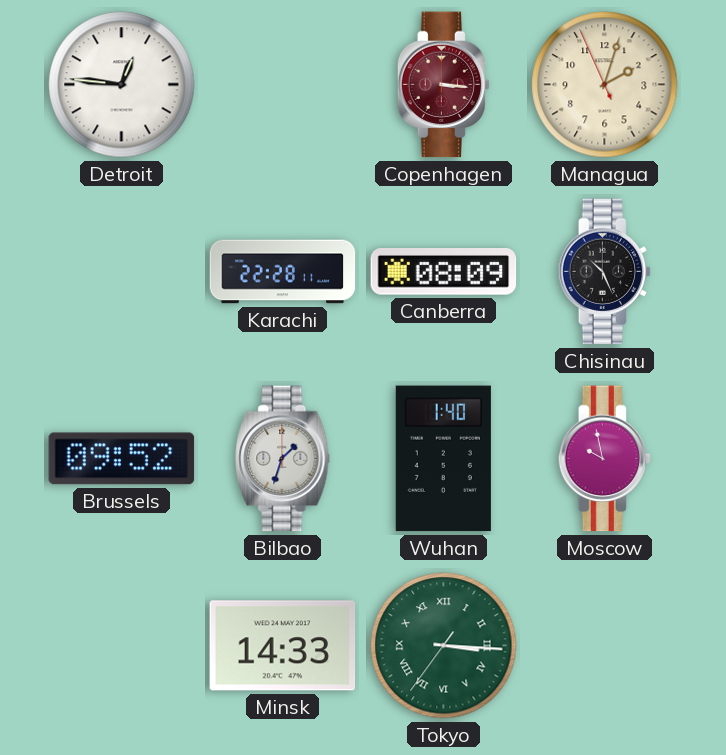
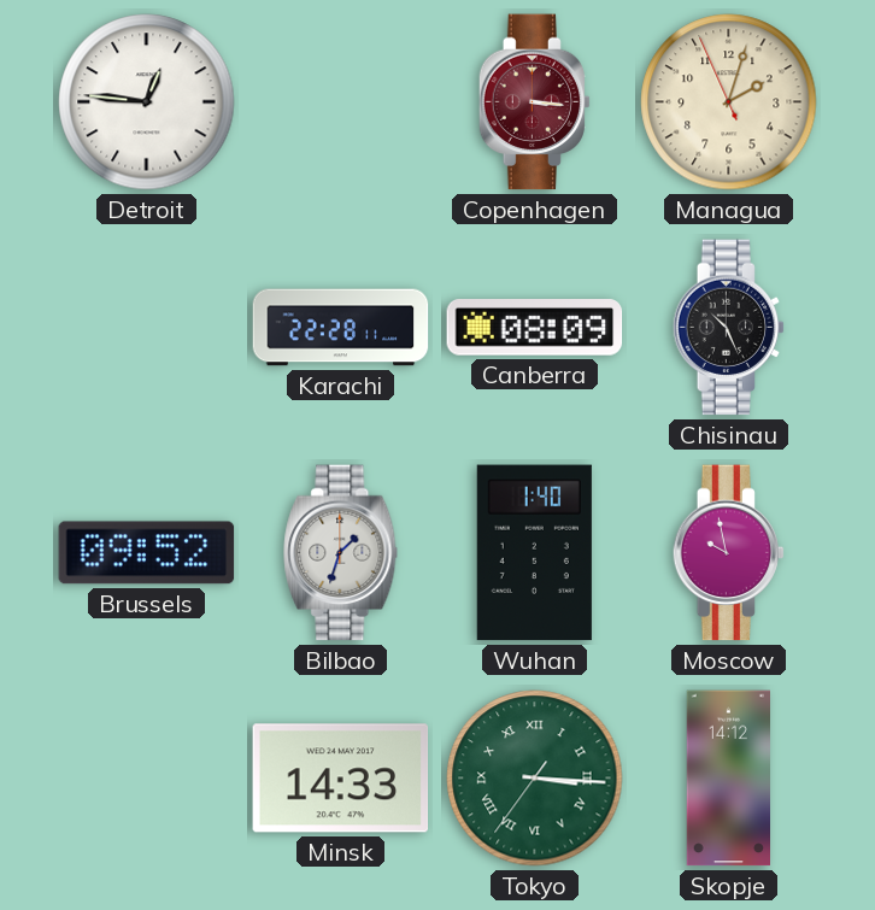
Skopje: none -> 14:12
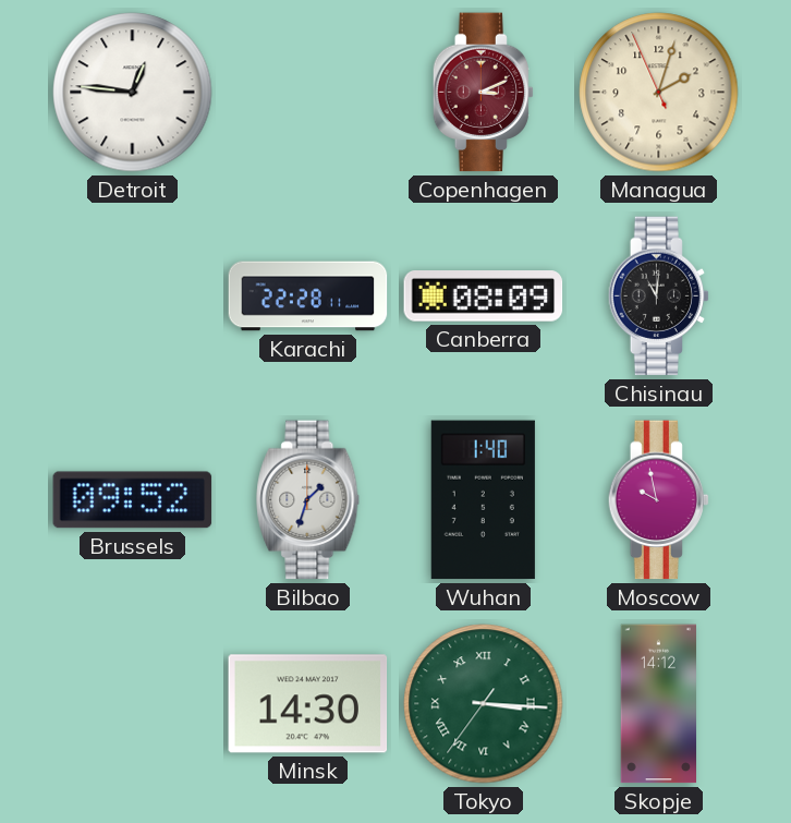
Copenhagen: 3:16 -> 3:11
Chisinau: 10:26 -> 11:01
Minsk: 14:33 -> 14:30
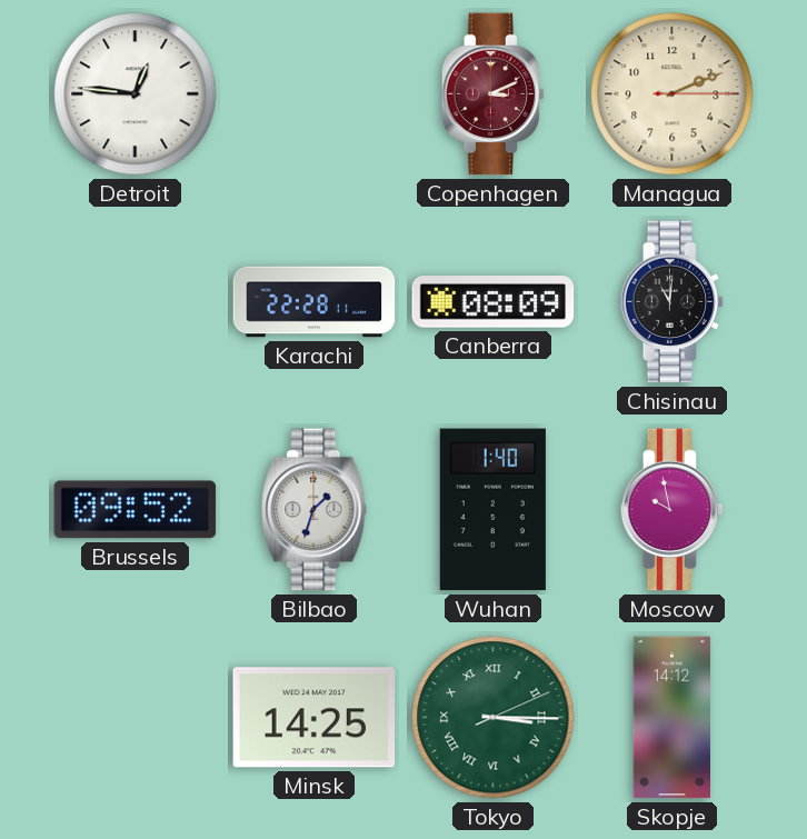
Managua: 2:02 -> 2:11
Minsk: 14:30 -> 14:25
Tokyo: 3:15:36 -> 3:15:11
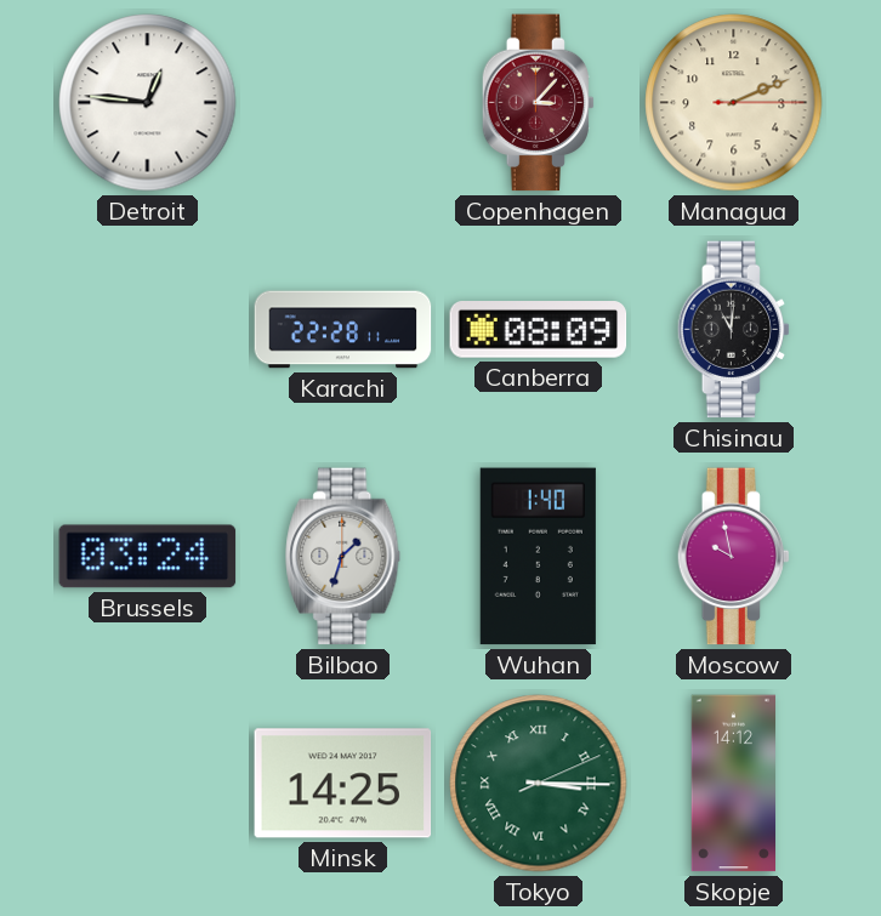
Copenhagen: 3:11 -> 3:07
Brussels: 09:52 -> 03:24
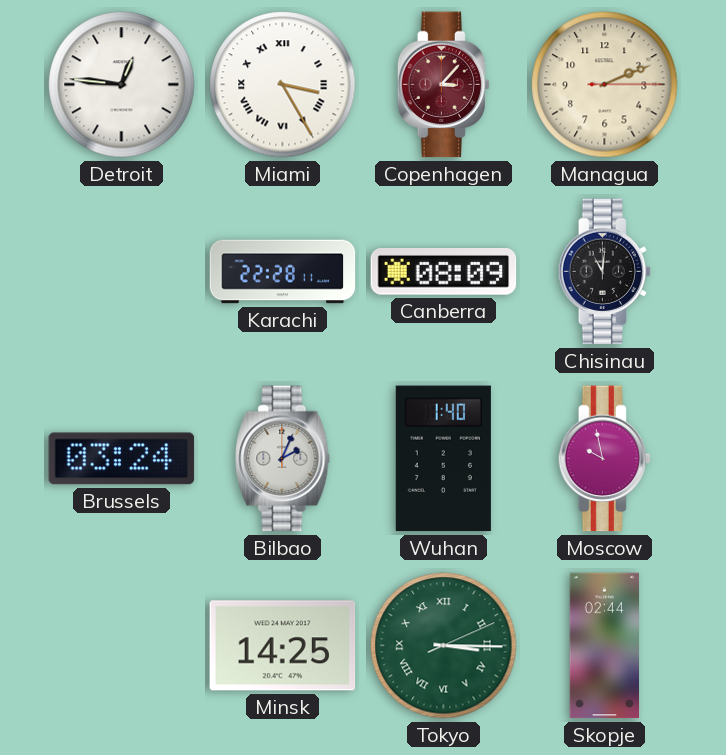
Miami: none -> 3:25
Bilbao: 1:33 -> 2:04
Skopje: 14:12 -> 02:44
